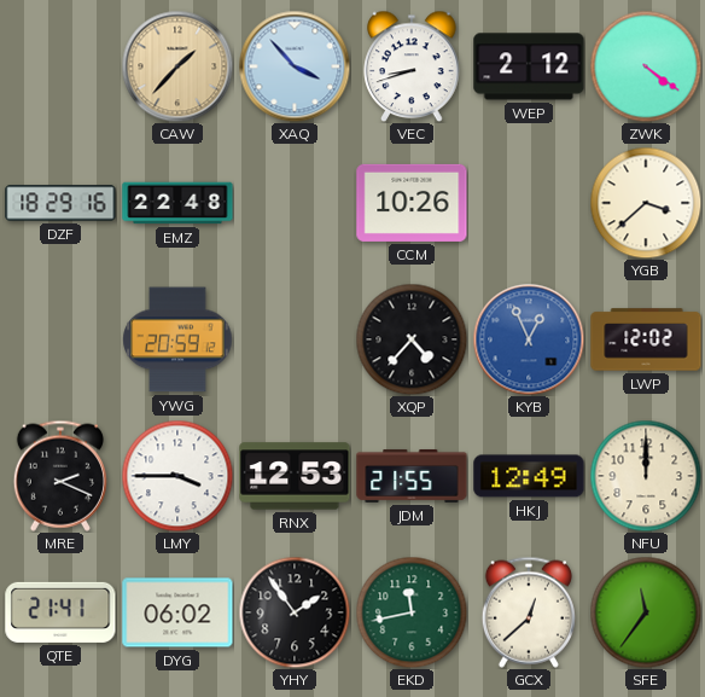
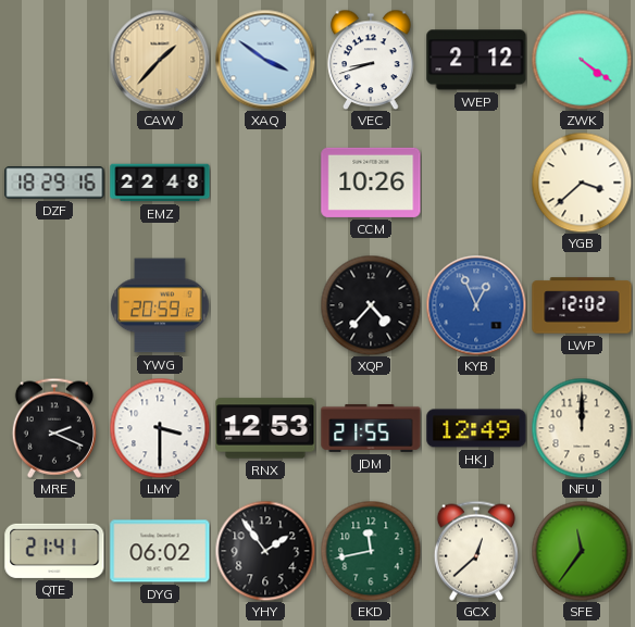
XAQ: 3:53 -> 3:51
LMY: 3:45 -> 3:30
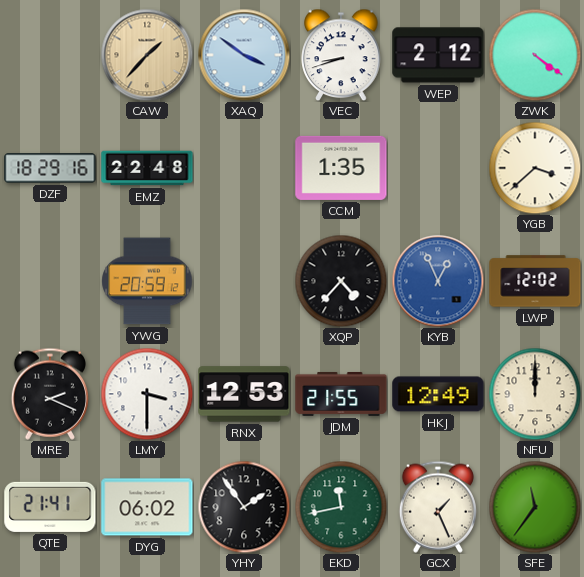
CCM: 10:26 -> 1:35
GCX: 12:38 -> 1:26
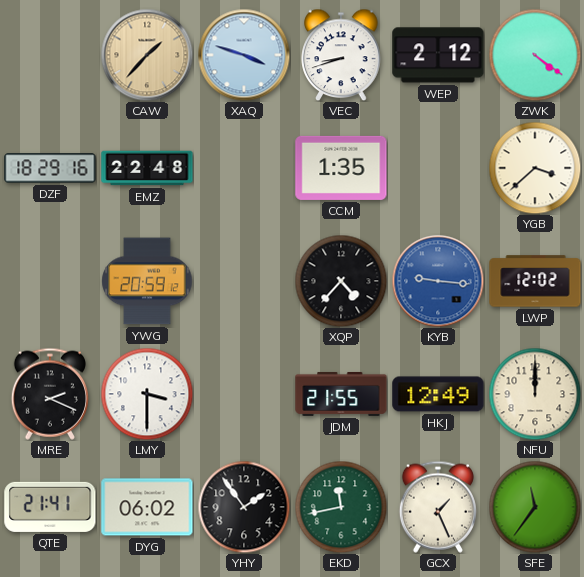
XAQ: 3:51 -> 3:48
KYB: 12:56 -> 9:16
RNX: 12:53 -> none
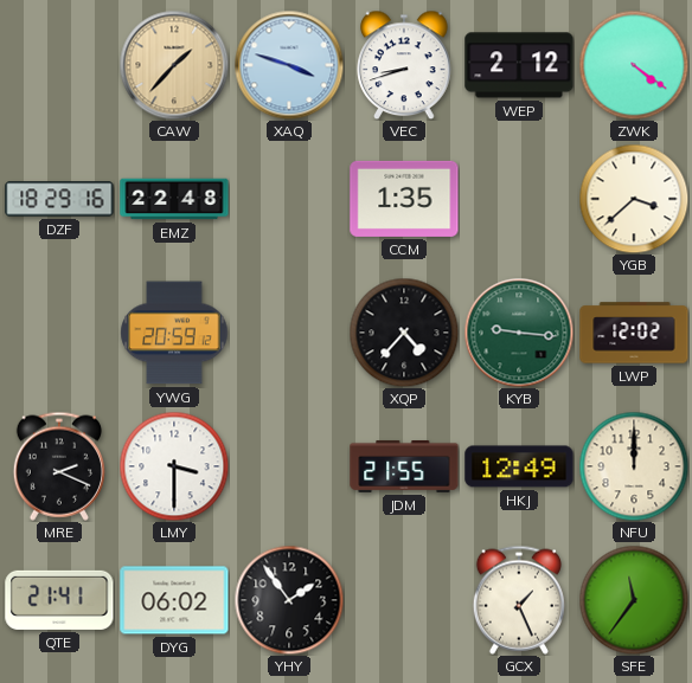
KYB dial: blue -> green
EKD: 11:43 -> none
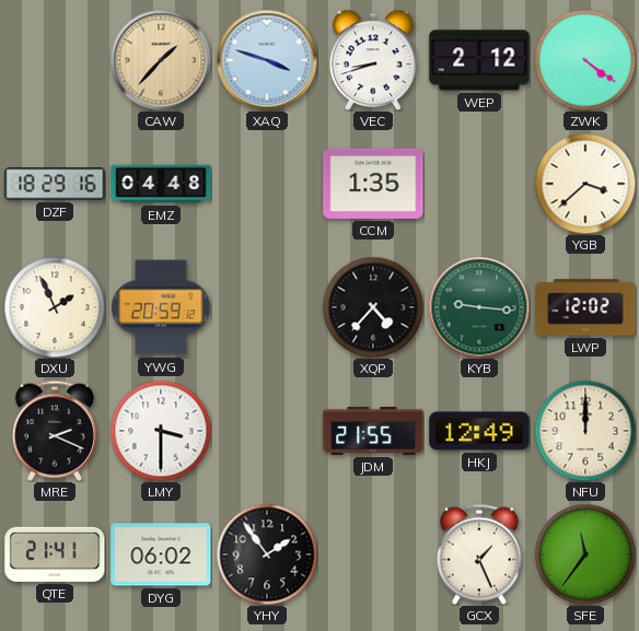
EMZ: 22:48 -> 04:48
DXU: none -> 1:56
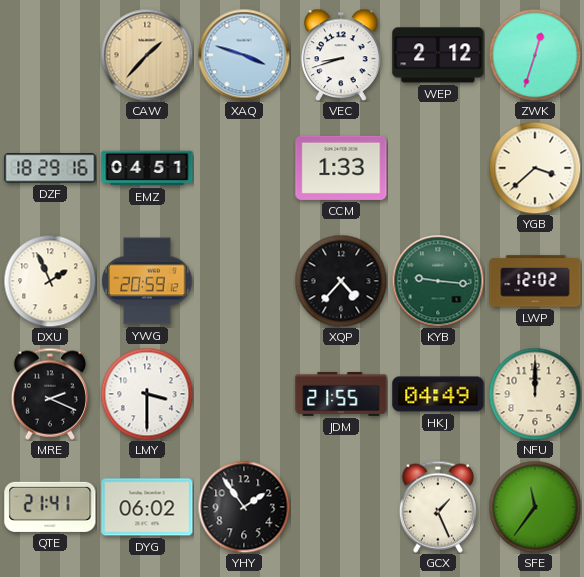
ZWK: 4:21 -> 12:33
EMZ: 04:48 -> 04:51
CCM: 1:35 -> 1:33
HKJ: 12:49 -> 04:49
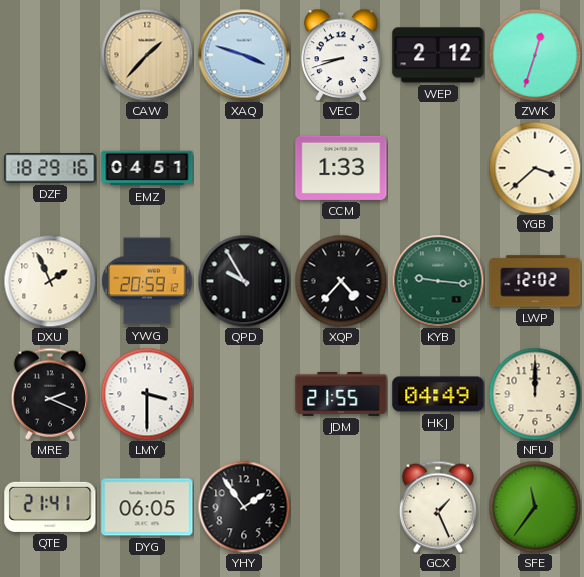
QPD: none -> 9:55
DYG: 06:02 -> 06:05
